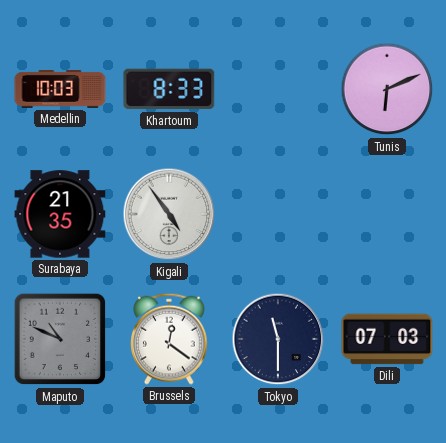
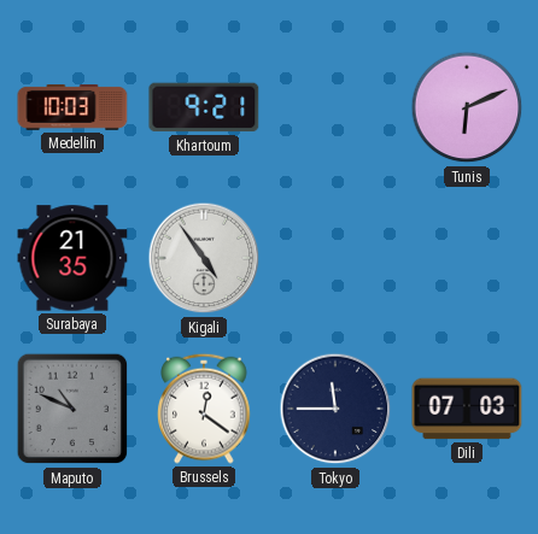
Khartoum: 8:33 -> 9:21
Tokyo: 11:30 -> 11:45
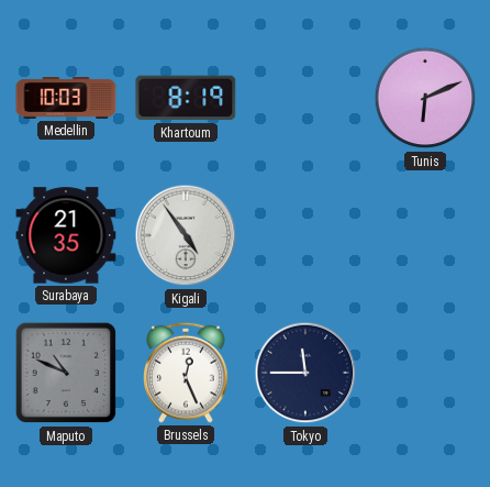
Khartoum: 9:21 -> 8:19
Brussels: 12:21 -> 12:26
Dili: 07:03 -> none
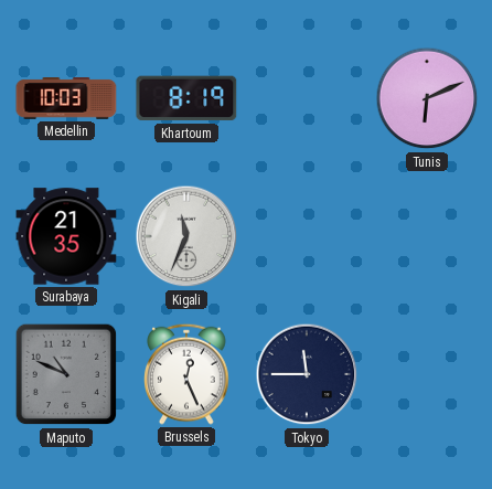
Kigali: 4:54 -> 11:34
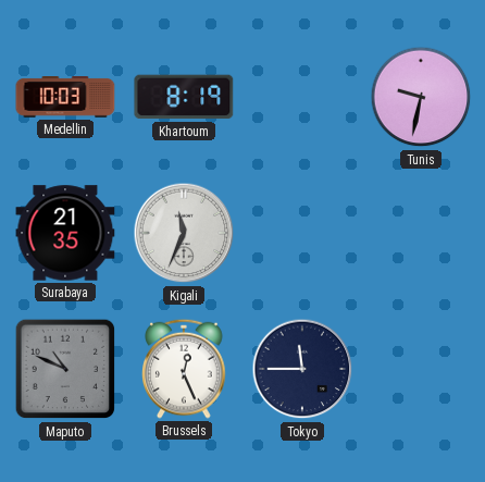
Tunis: 6:11 -> 9:32
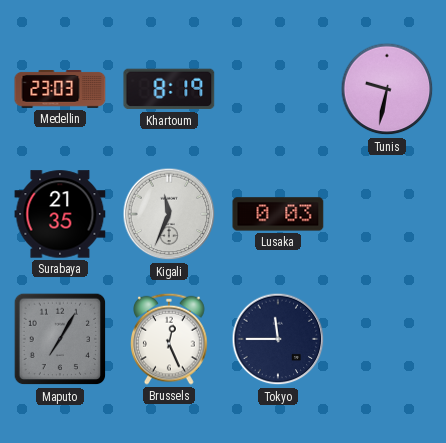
Medellin: 10:03 -> 23:03
Lusaka: none -> 0:03
Maputo: 10:49 -> 7:05
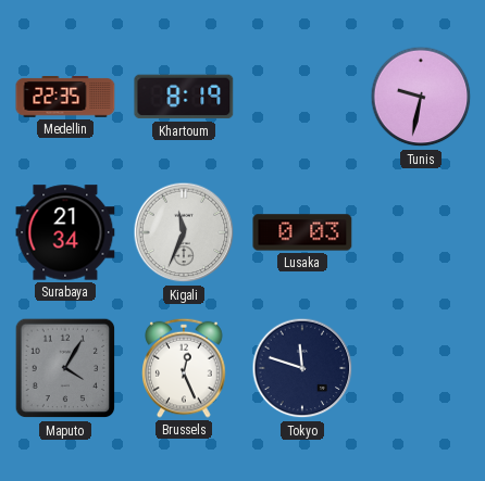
Medellin: 23:03 -> 22:35
Surabaya: 21:35 -> 21:34
Maputo: 7:05 -> 4:05
Tokyo: 11:45 -> 11:48
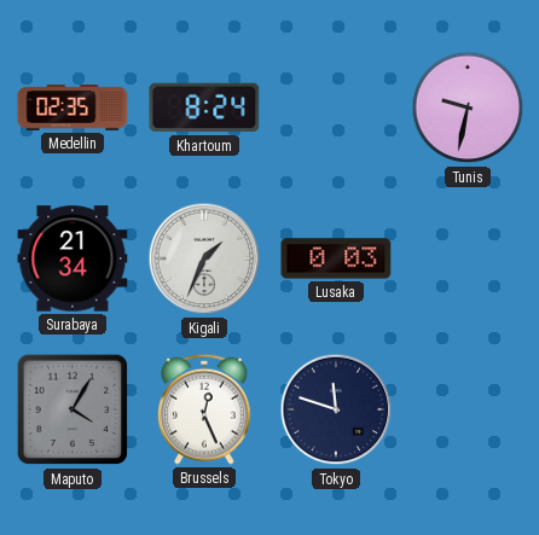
Medellin: 22:35 -> 02:35
Khartoum: 8:19 -> 8:24
Kigali: 11:34 -> 1:34
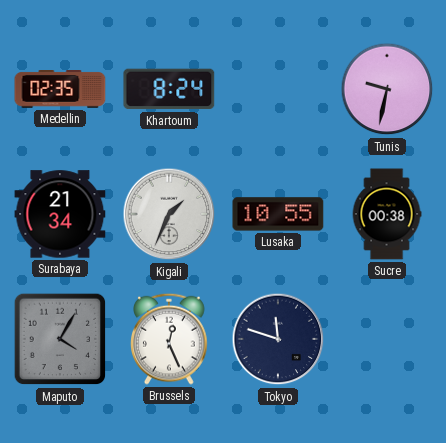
Lusaka: 0:03 -> 10:55
Sucre: none -> 00:38
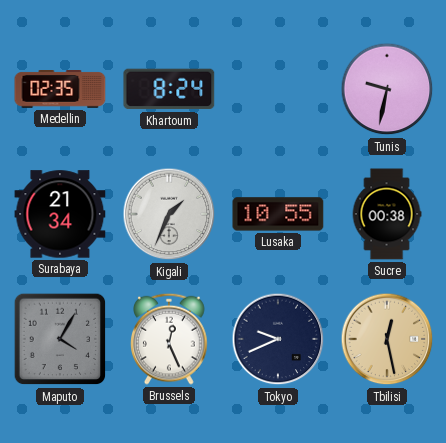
Tokyo: 11:48 -> 9:41
Tbilisi: none -> 12:28
